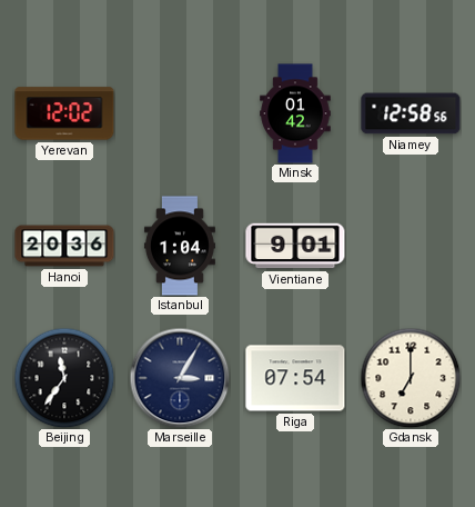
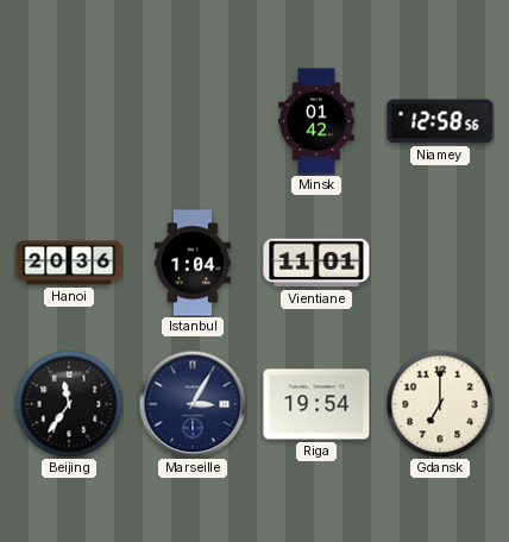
Yerevan: 12:02 -> none
Vientiane: 9:01 -> 11:01
Riga: 07:54 -> 19:54
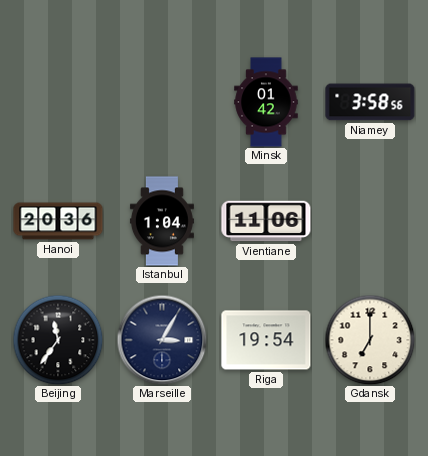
Niamey: 12:58 -> 3:58
Vientiane: 11:01 -> 11:06
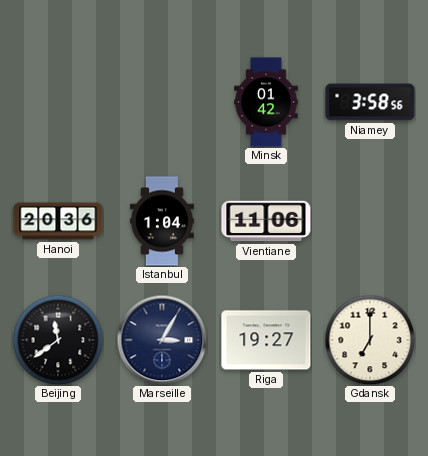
Beijing: 11:36 -> 11:39
Riga: 19:54 -> 19:27
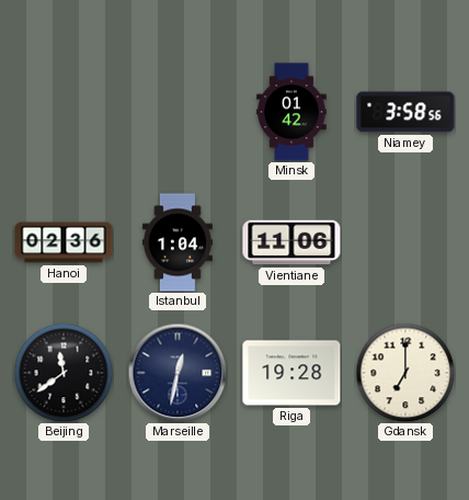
Hanoi: 20:36 -> 02:36
Marseille: 3:05 -> 12:32
Riga: 19:27 -> 19:28
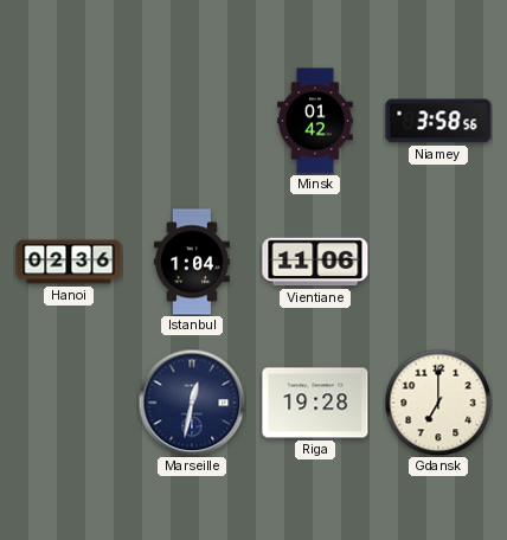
Beijing: 11:39 -> none
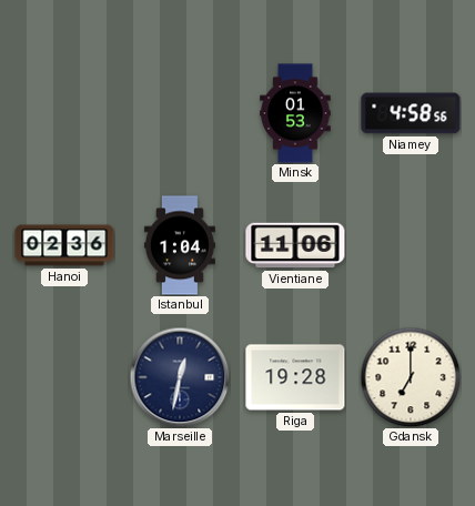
Minsk: 01:42 -> 01:53
Niamey: 3:58 -> 4:58
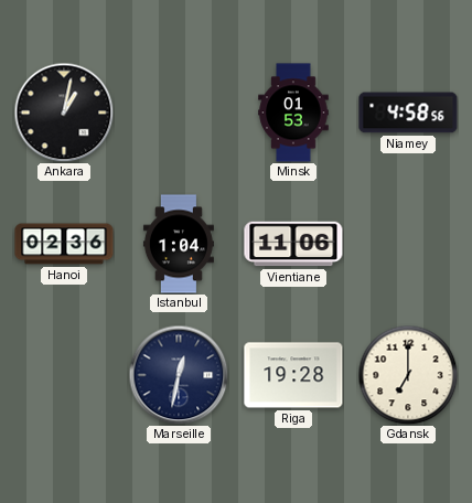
Ankara: none -> 1:02
